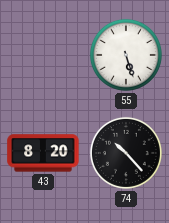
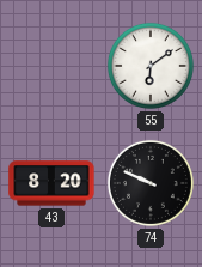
55: 5:27 -> 6:09
74: 10:23 -> 9:49
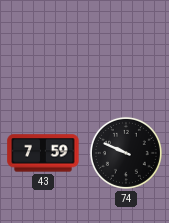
55: 6:09 -> none
43: 8:20 -> 7:59
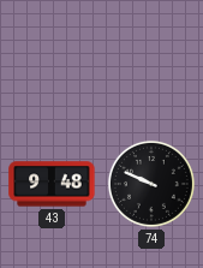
43: 7:59 -> 9:48
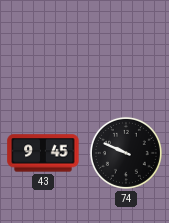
43: 9:48 -> 9:45
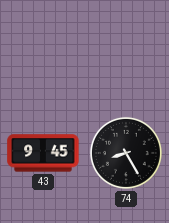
74: 9:49 -> 8:25
